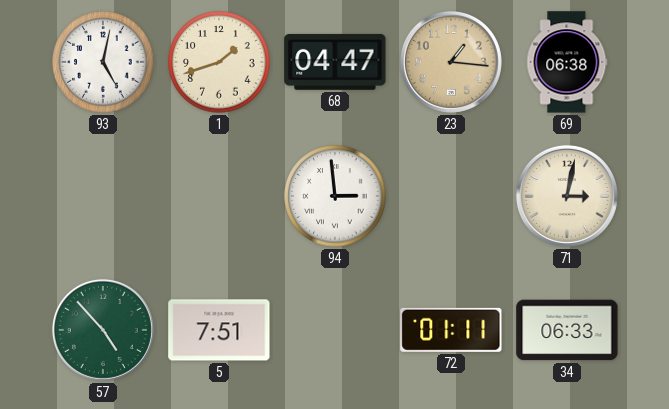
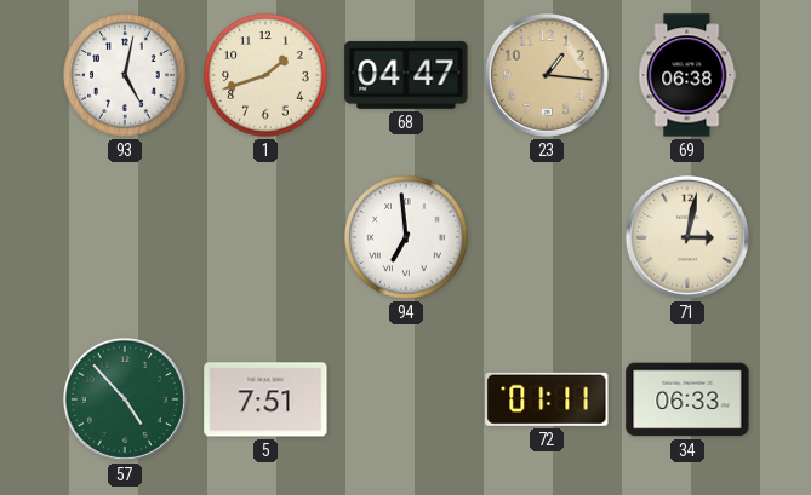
94: 2:59 -> 6:59
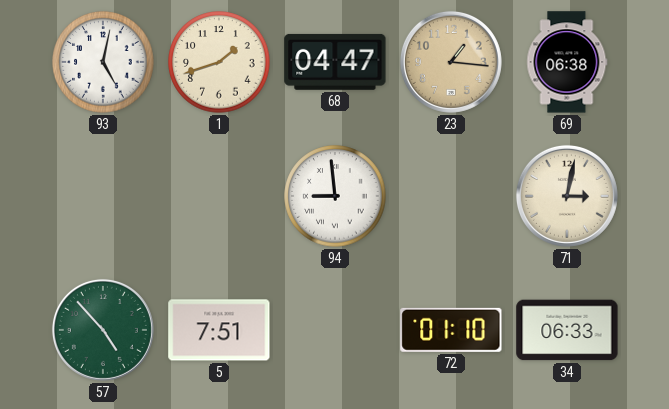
94: 6:59 -> 8:59
72: 01:11 -> 01:10
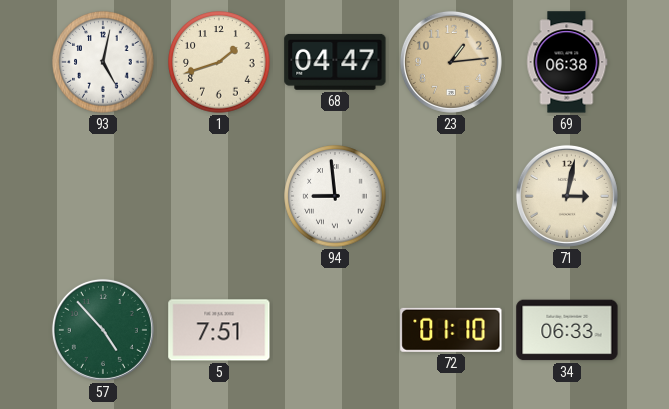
23: 1:16 -> 1:14
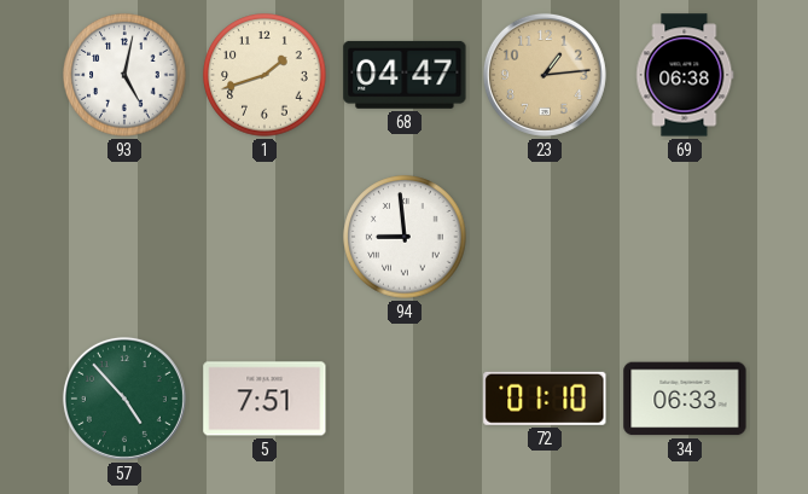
71: 3:02 -> none
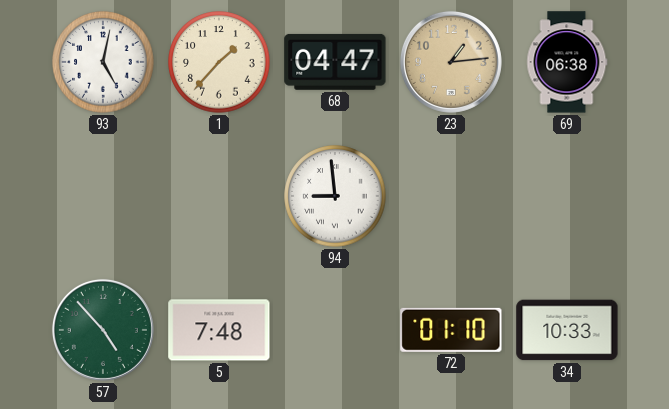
1: 1:42 -> 1:37
5: 7:51 -> 7:48
34: 06:33 -> 10:33
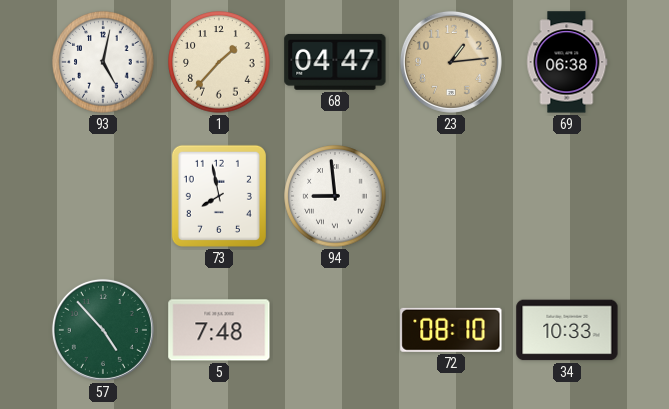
73: none -> 7:58
72: 01:10 -> 08:10
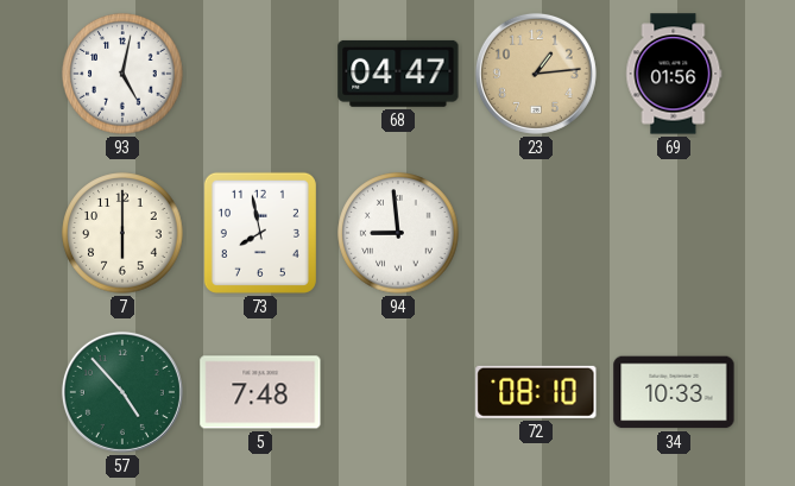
1: 1:37 -> none
69: 06:38 -> 01:56
7: none -> 6:00
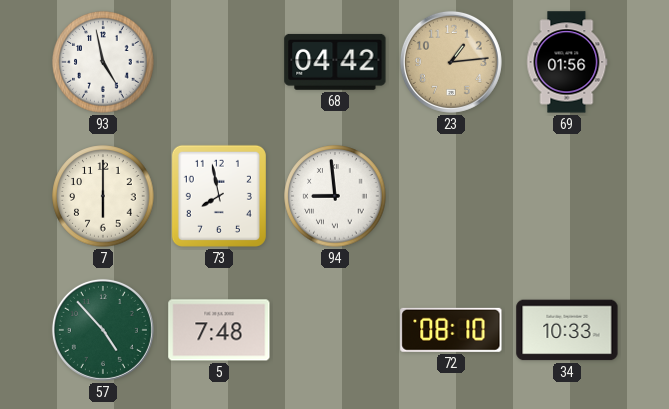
93: 5:02 -> 4:58
68: 04:47 -> 04:42
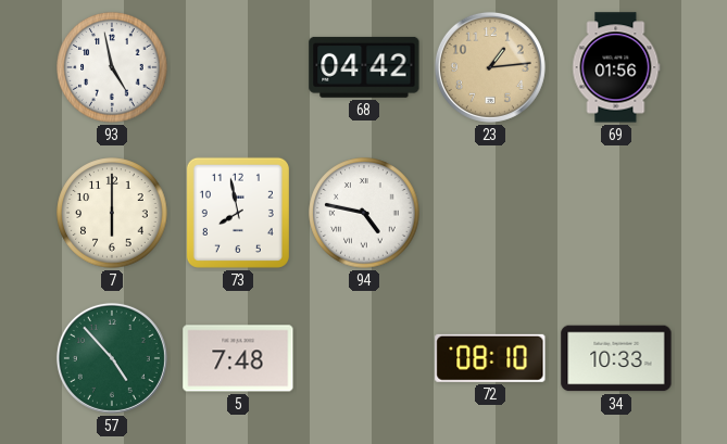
94: 8:59 -> 4:47
